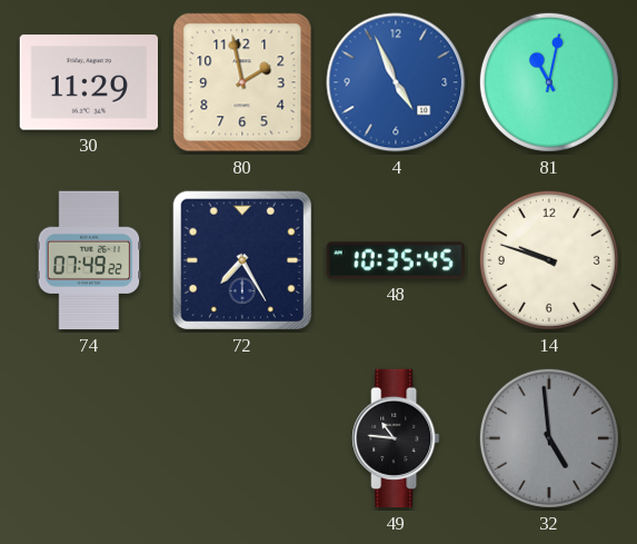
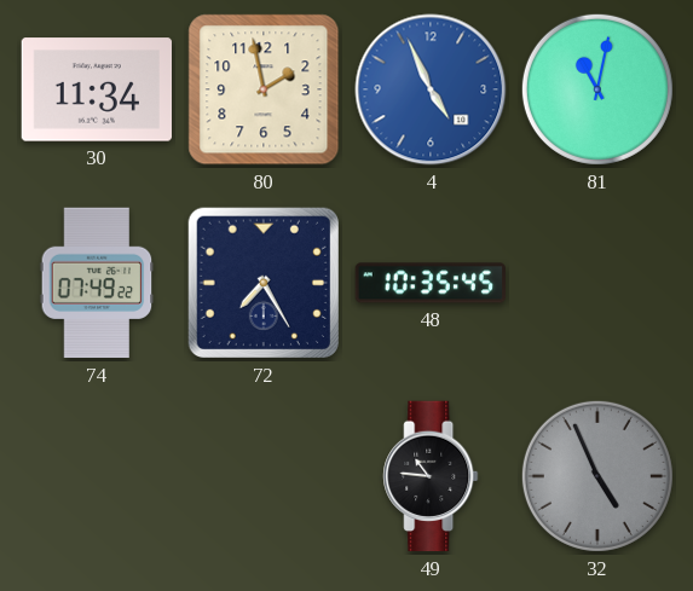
30: 11:29 -> 11:34
14: 9:48 -> none
32: 4:59 -> 4:56
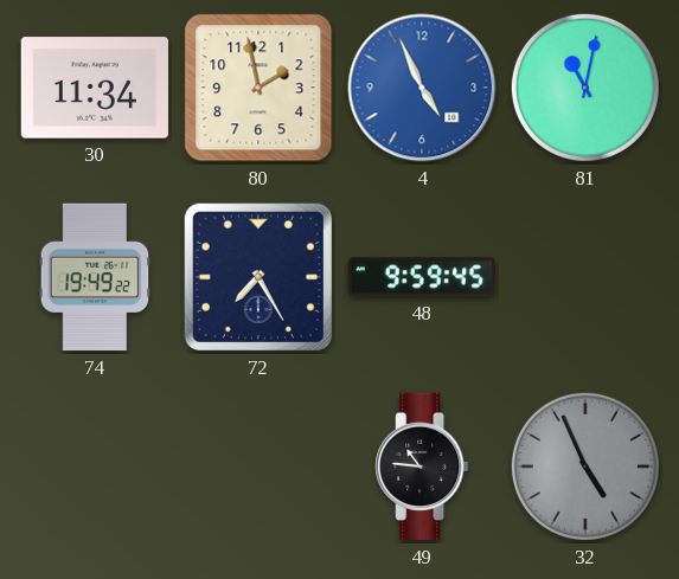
74: 07:49 -> 19:49
48: 10:35 -> 9:59
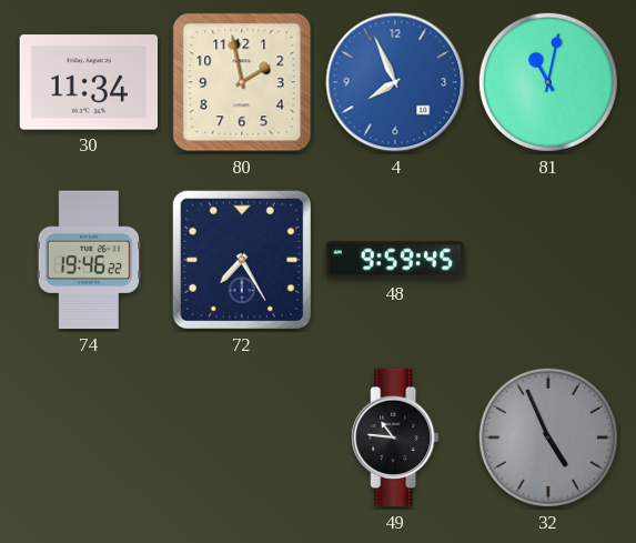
4: 4:56 -> 7:56
74: 19:49 -> 19:46
